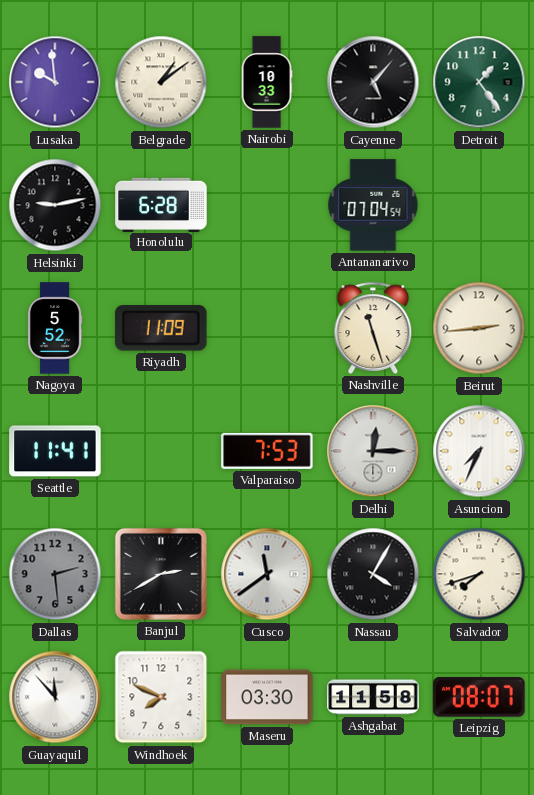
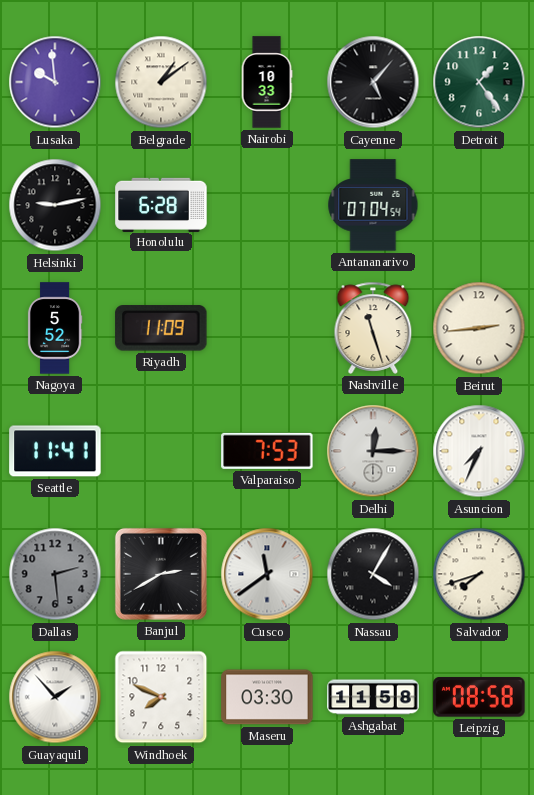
Guayaquil: 11:53 -> 1:53
Leipzig: 08:07 -> 08:58
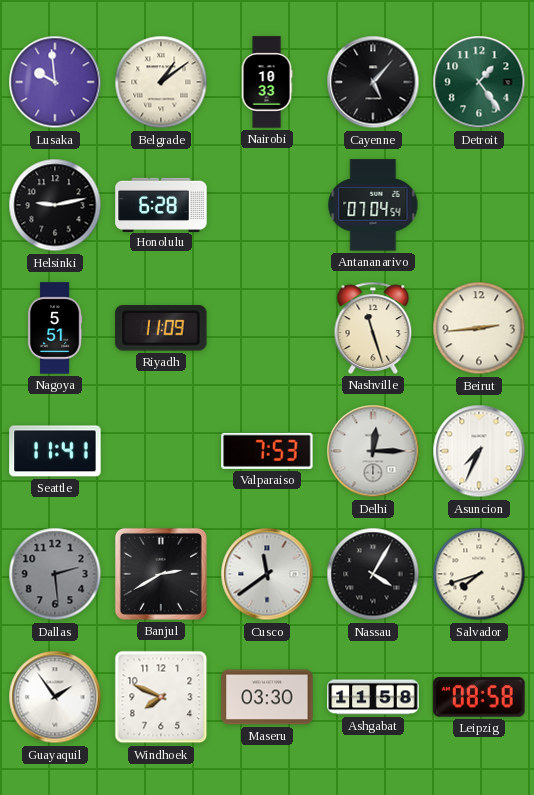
Nagoya: 5:52 -> 5:51
Guayaquil: 1:53 -> 1:54
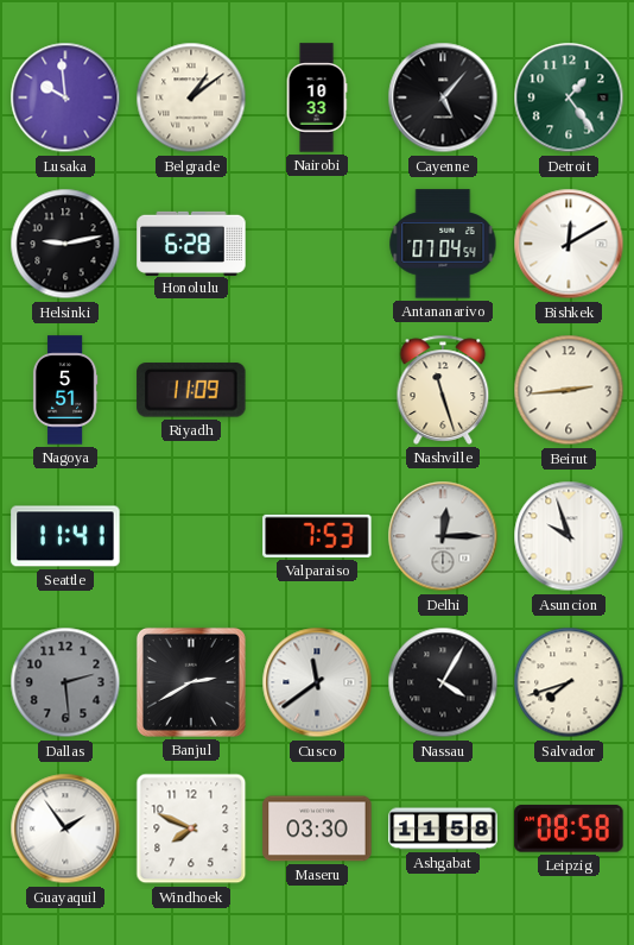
Bishkek: none -> 12:10
Asuncion: 7:34 -> 9:57
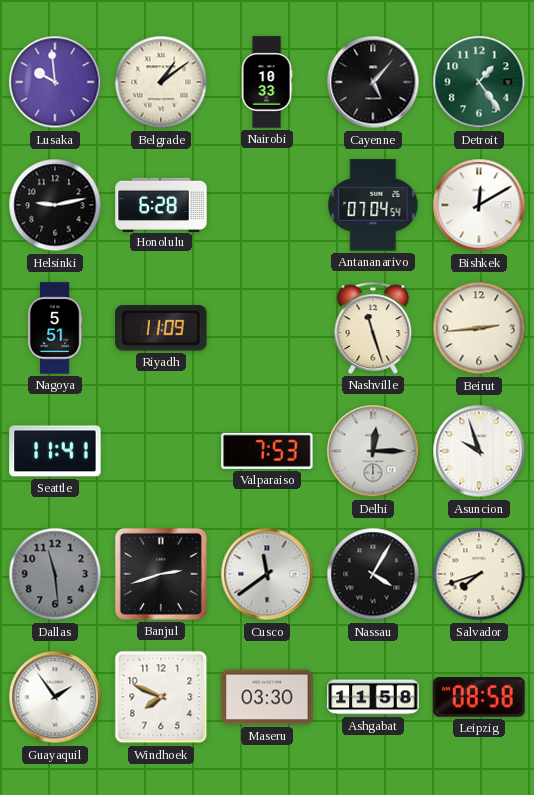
Dallas: 2:29 -> 11:29
Banjul: 2:40 -> 2:42
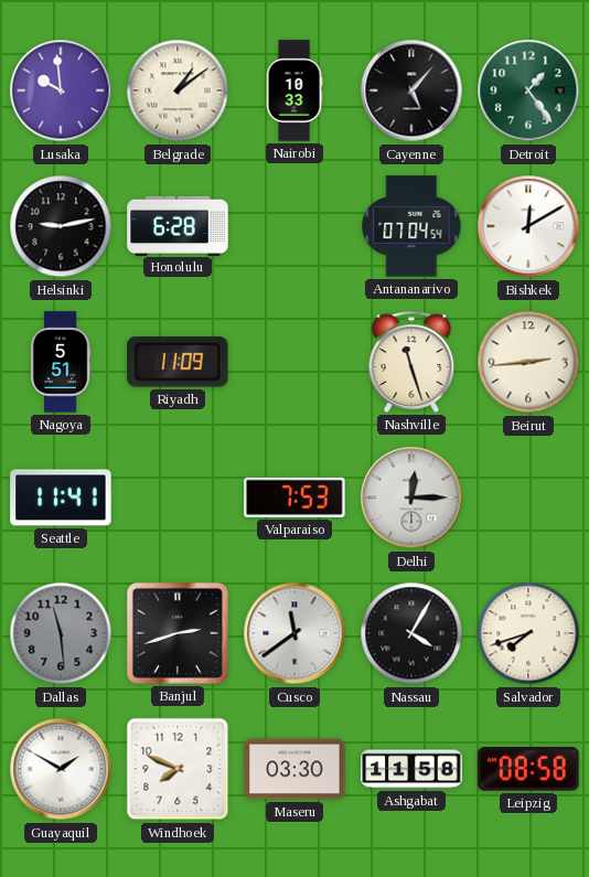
Asuncion: 9:57 -> none
Guayaquil: 1:54 -> 1:50
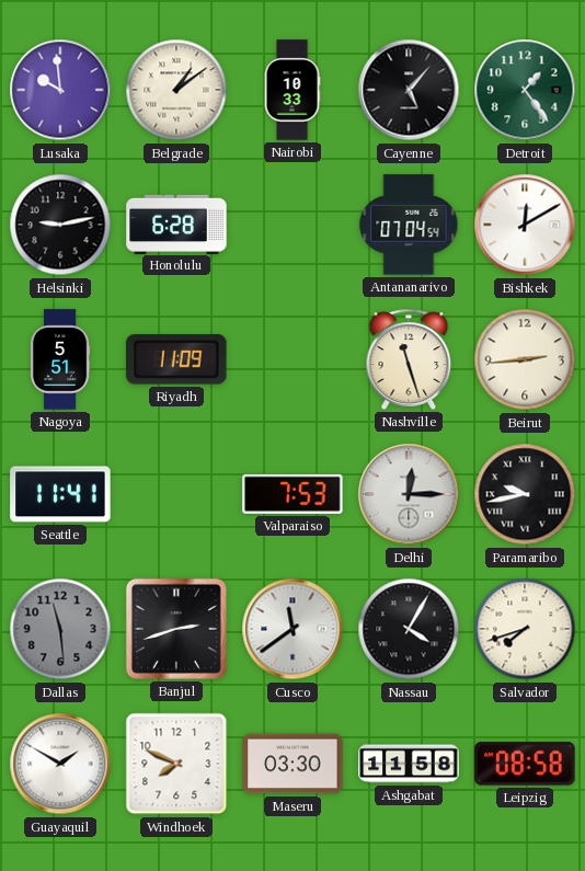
Paramaribo: none -> 9:43
